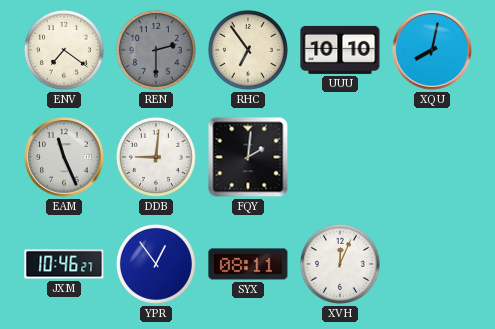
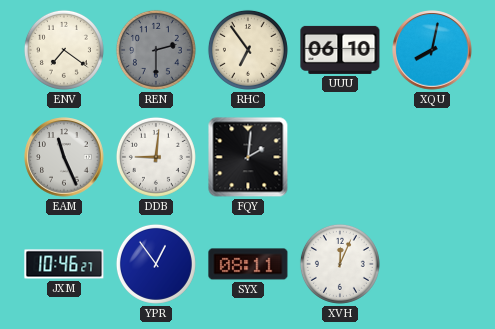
UUU: 10:10 -> 06:10
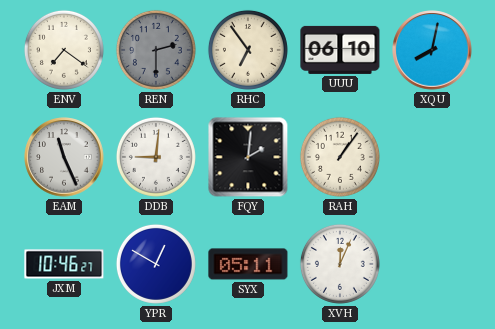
RAH: none -> 1:06
YPR: 12:54 -> 12:50
SYX: 08:11 -> 05:11
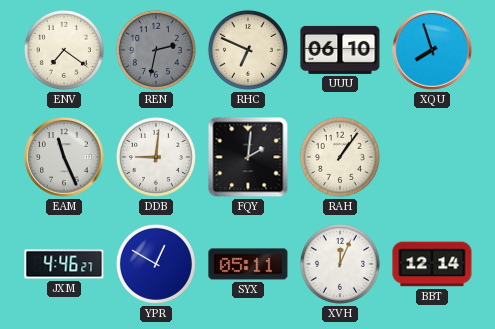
REN: 2:30 -> 2:32
RHC: 6:54 -> 6:49
XQU: 8:02 -> 7:57
JXM: 10:46 -> 4:46
BBT: none -> 12:14
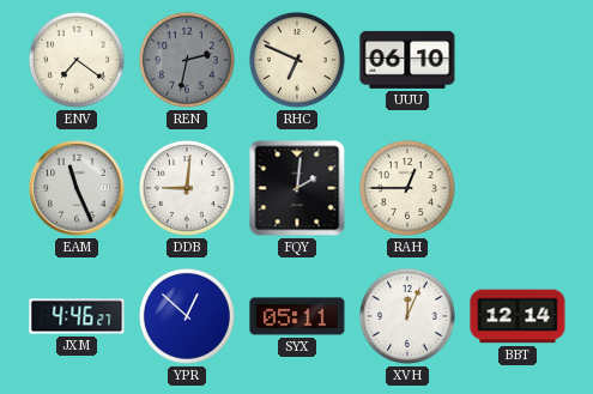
XQU: 7:57 -> none
RAH: 1:06 -> 12:45
YPR: 12:50 -> 12:52
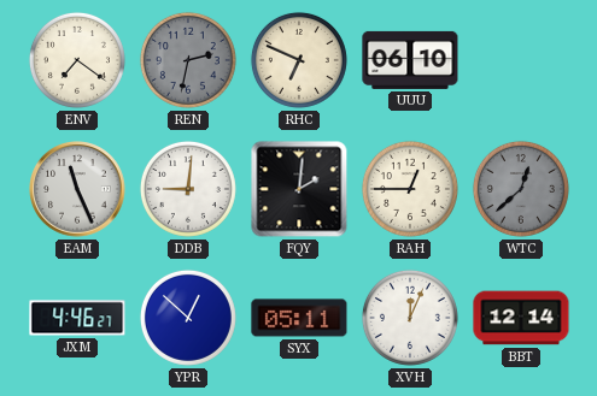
WTC: none -> 12:38
